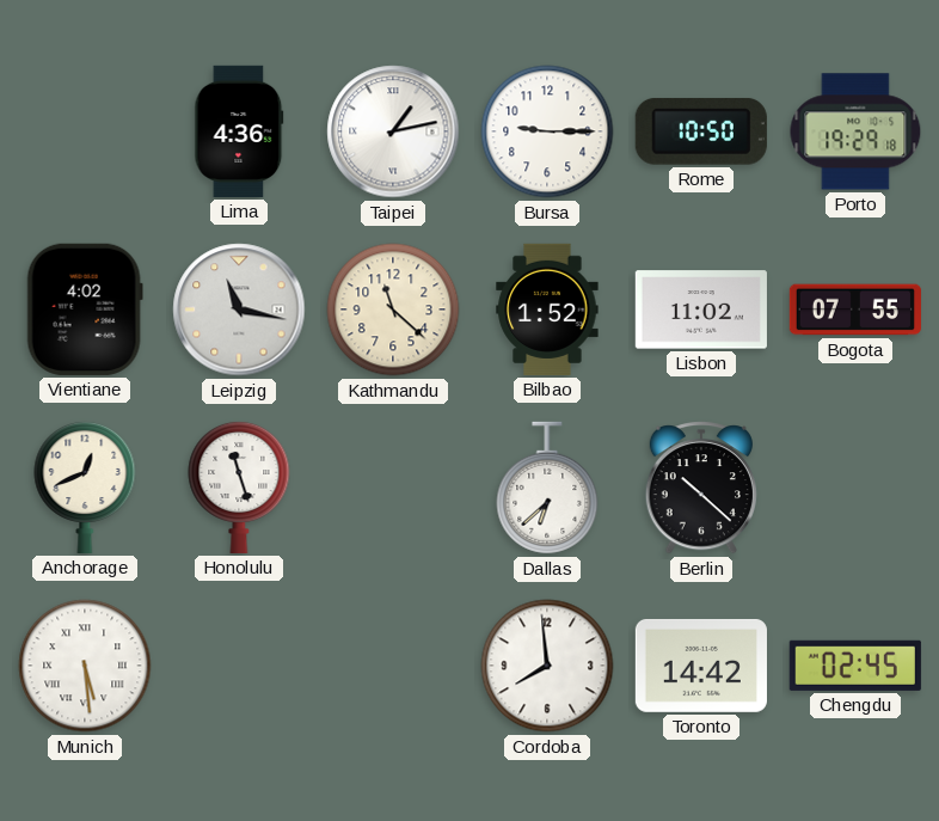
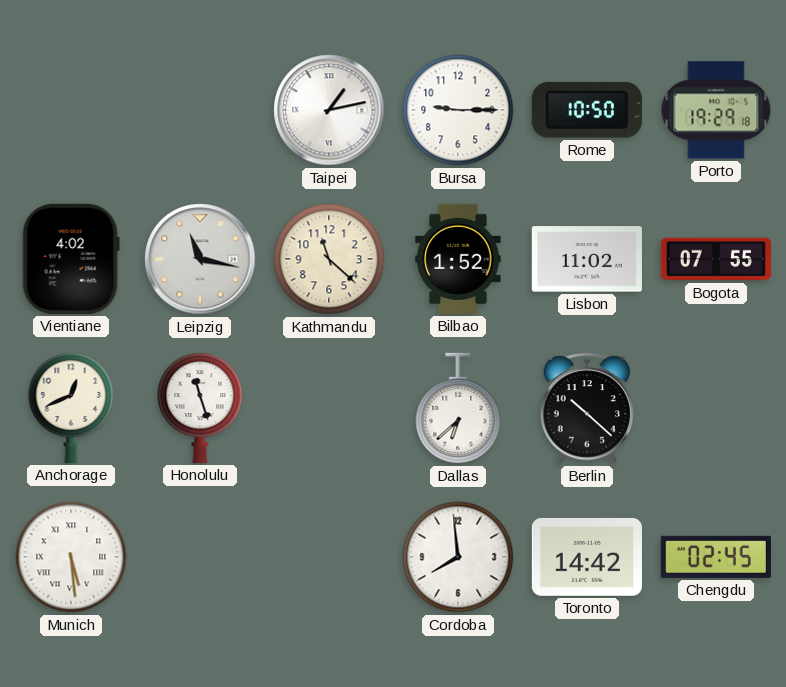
Lima: 4:36 -> none
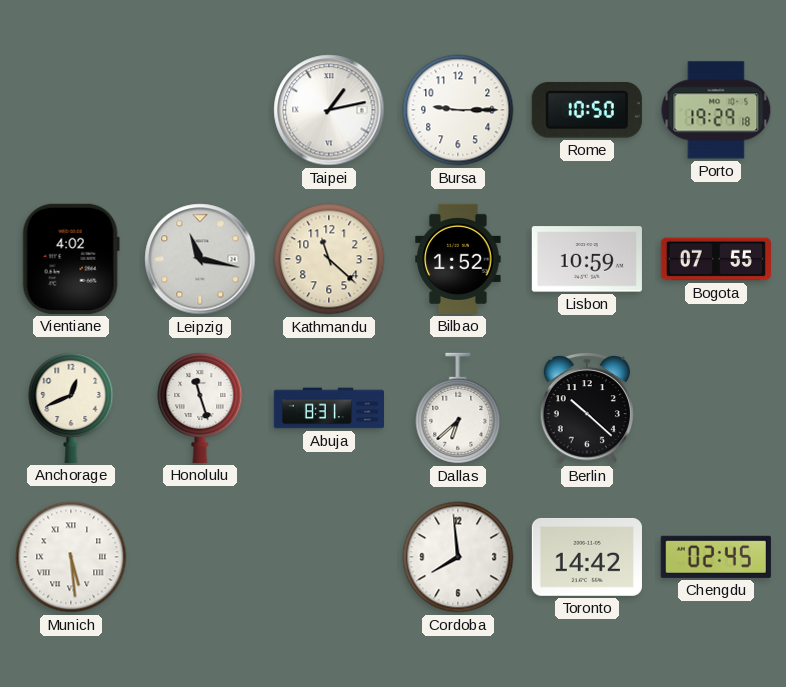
Lisbon: 11:02 -> 10:59
Abuja: none -> 8:31
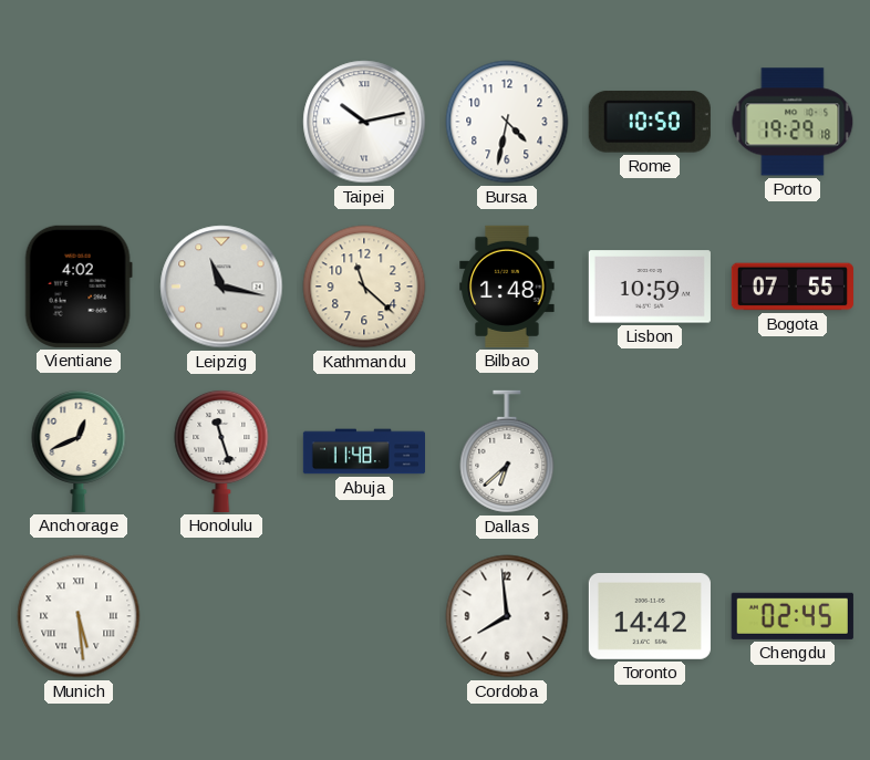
Taipei: 1:13 -> 10:13
Bursa: 9:15 -> 4:32
Bilbao: 1:52 -> 1:48
Abuja: 8:31 -> 11:48
Berlin: 10:22 -> none
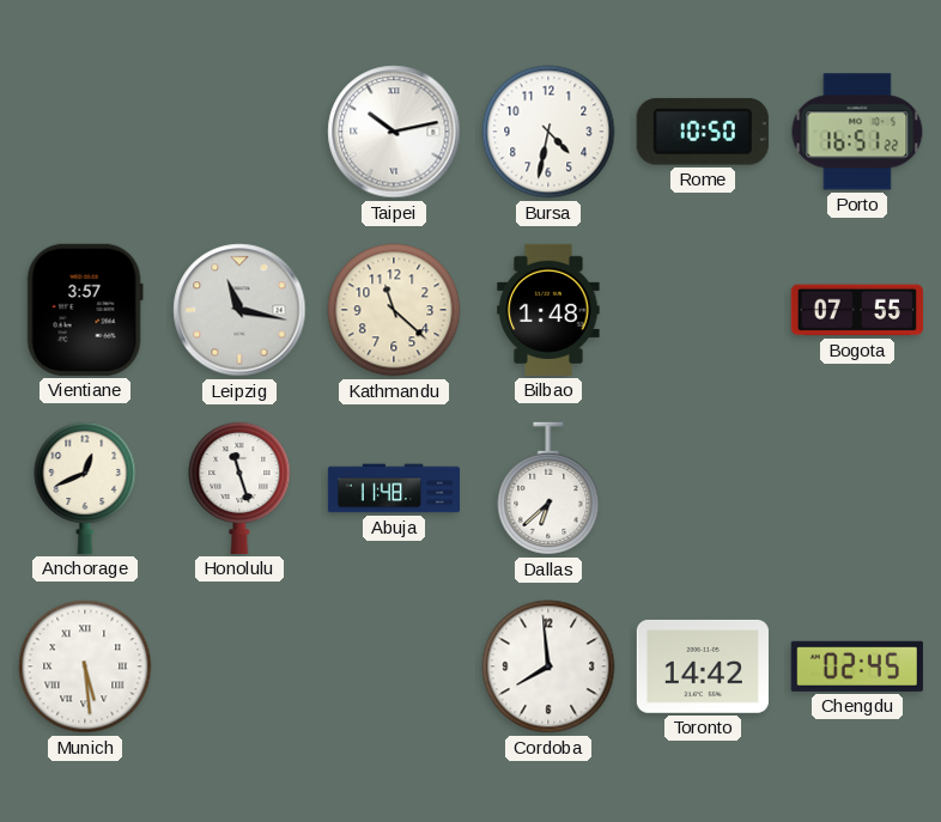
Porto: 19:29 -> 16:51
Vientiane: 4:02 -> 3:57
Lisbon: 10:59 -> none
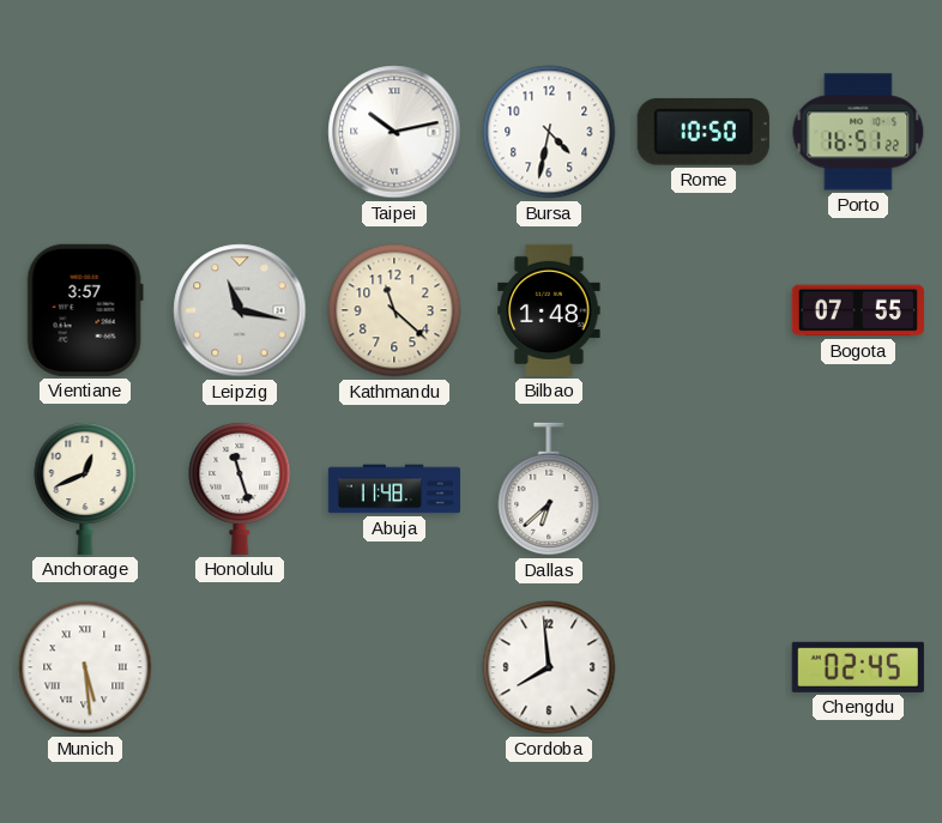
Toronto: 14:42 -> none
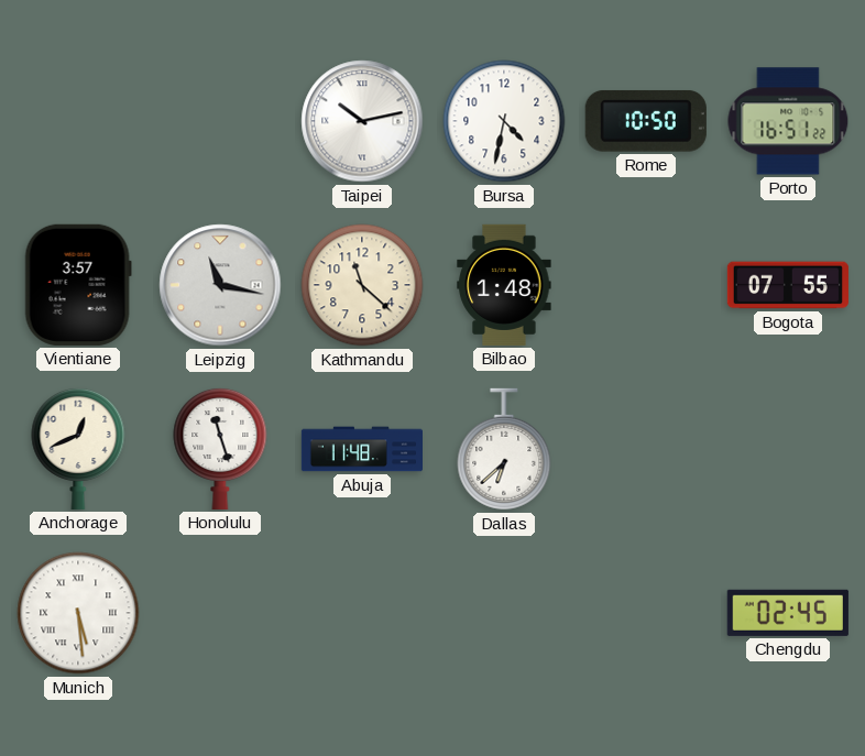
Cordoba: 7:59 -> none
